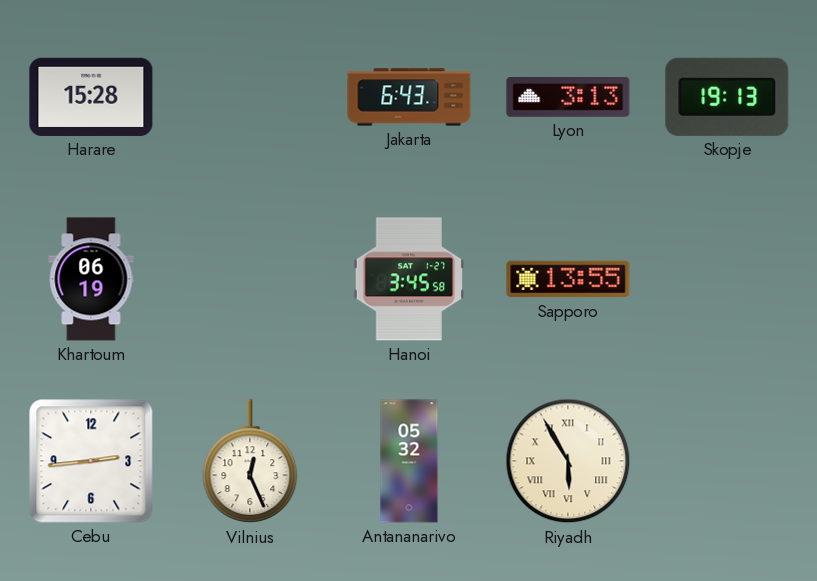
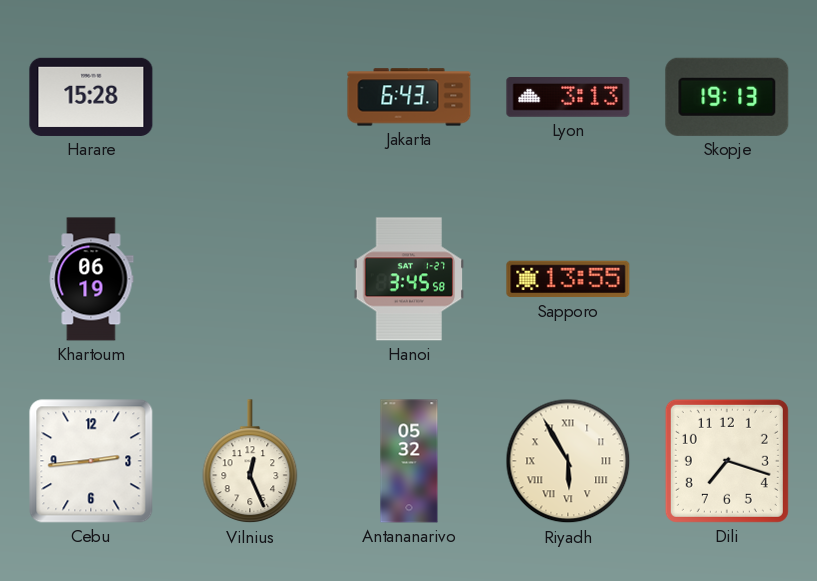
Dili: none -> 7:18
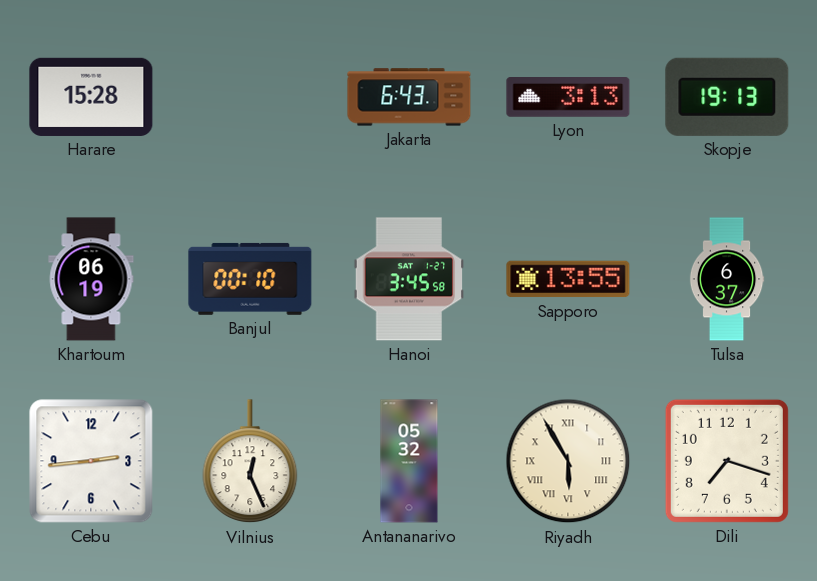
Banjul: none -> 00:10
Tulsa: none -> 6:37
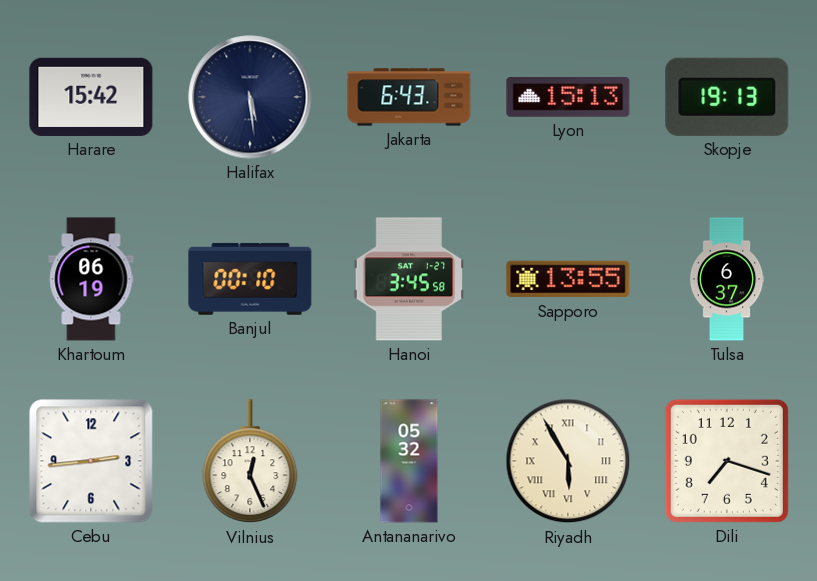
Harare: 15:28 -> 15:42
Halifax: none -> 5:29
Lyon: 3:13 -> 15:13
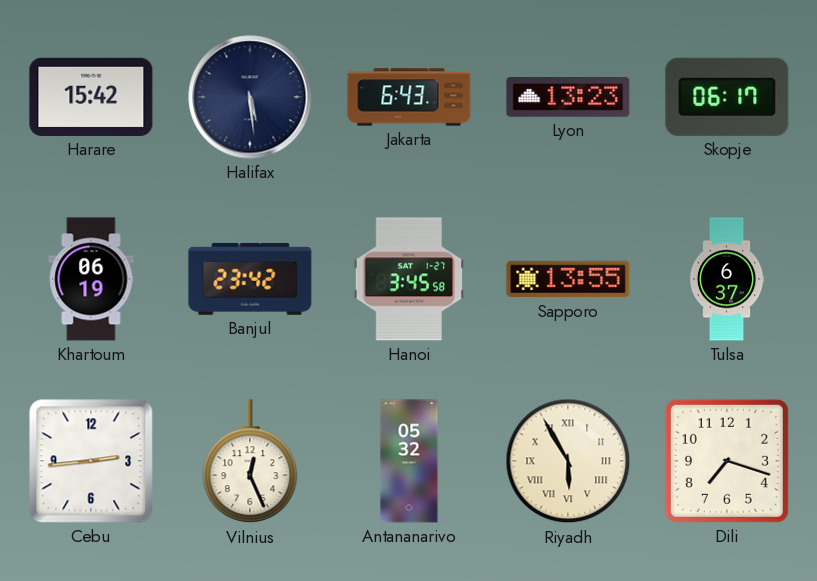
Lyon: 15:13 -> 13:23
Skopje: 19:13 -> 06:17
Banjul: 00:10 -> 23:42
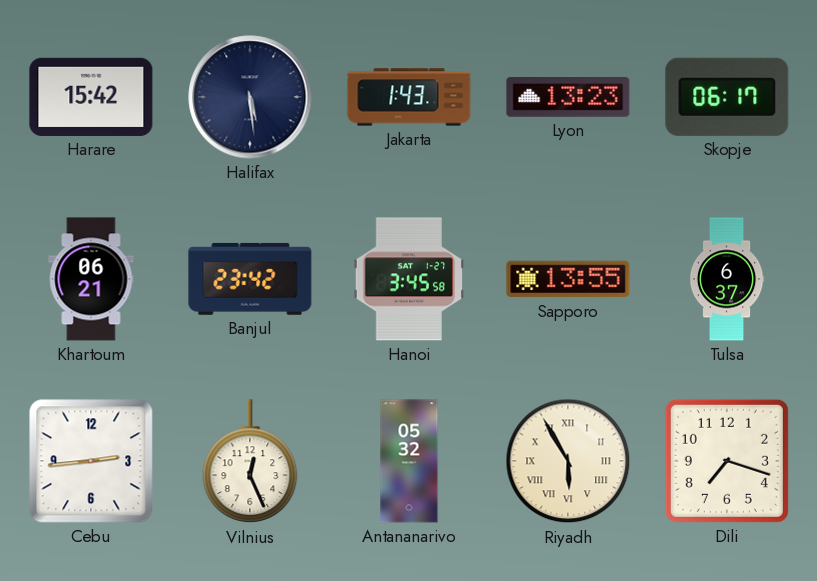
Jakarta: 6:43 -> 1:43
Khartoum: 06:19 -> 06:21
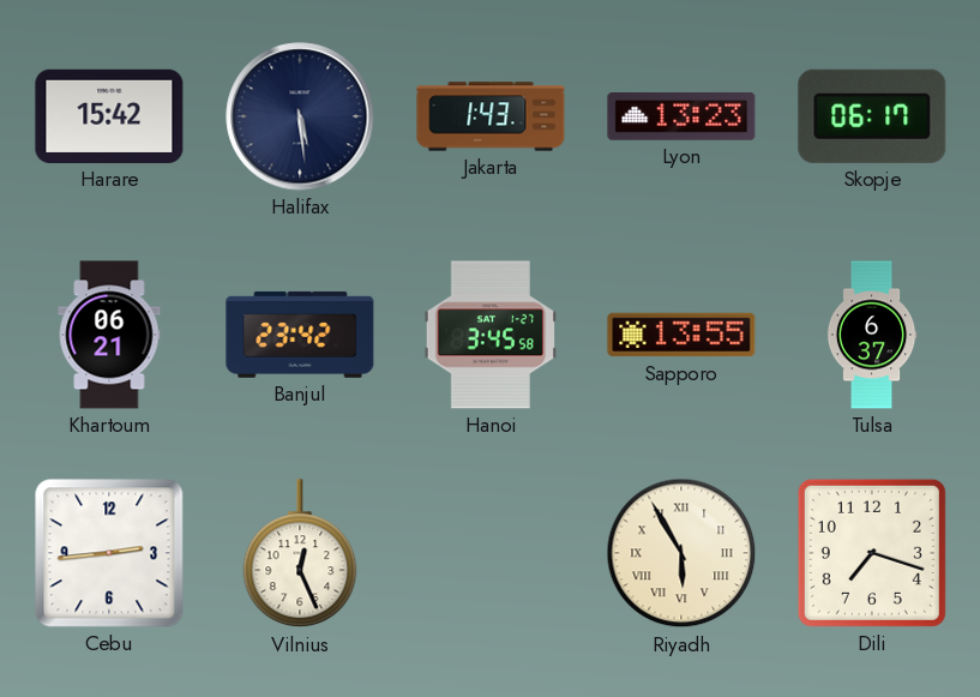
Antananarivo: 05:32 -> none
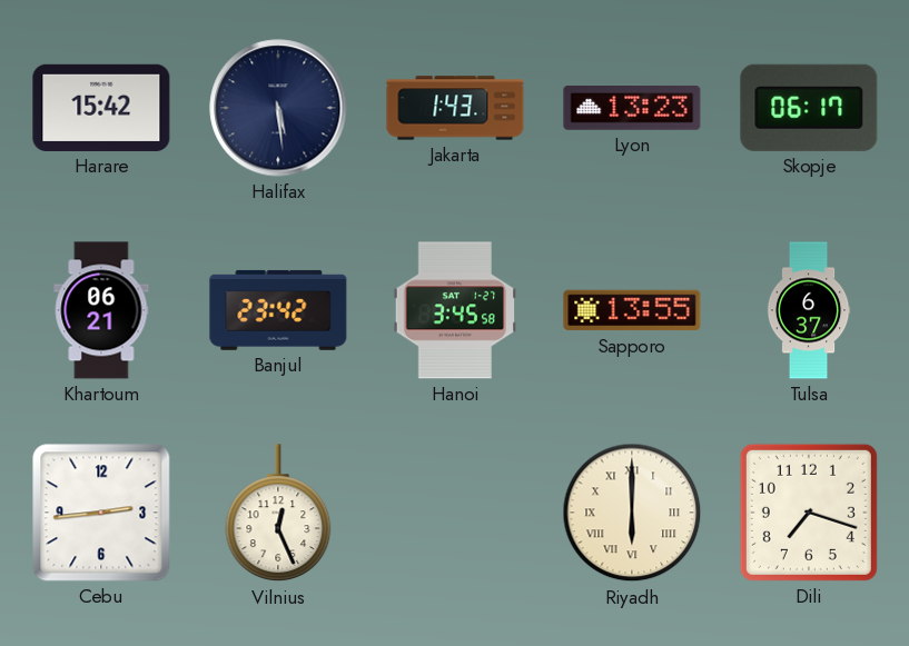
Riyadh: 5:55 -> 6:00
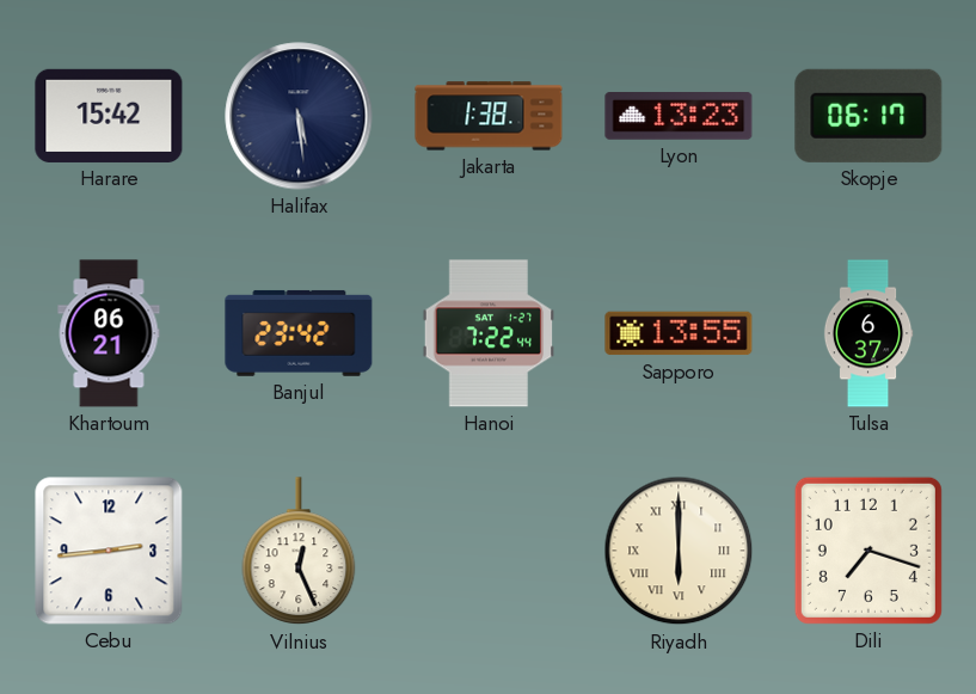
Jakarta: 1:43 -> 1:38
Hanoi: 3:45 -> 7:22
